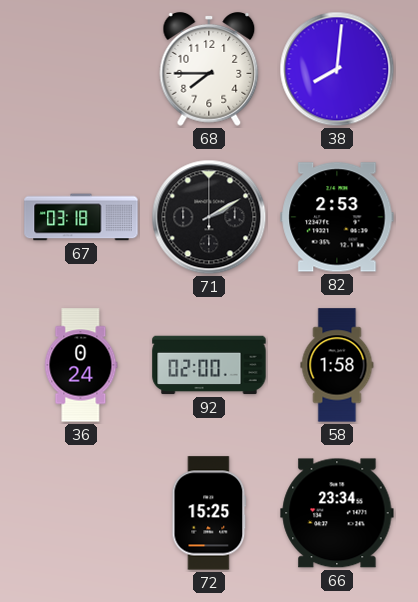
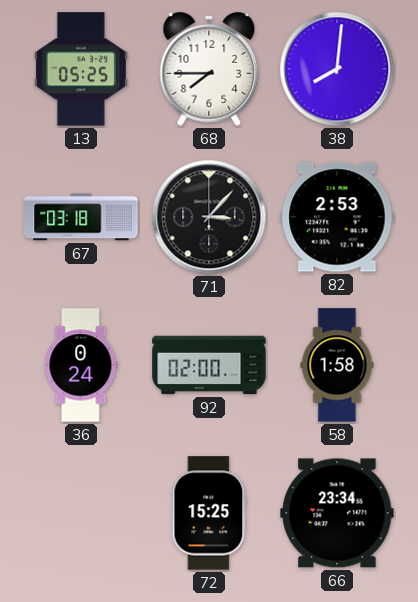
13: none -> 05:25
71: 2:10 -> 3:07
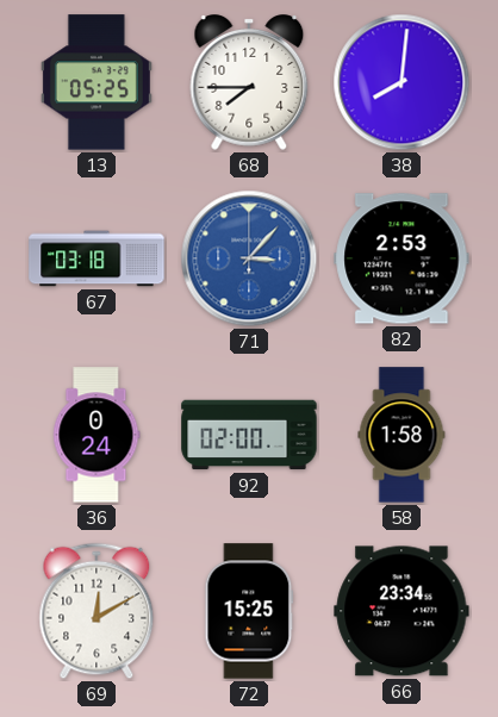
71 dial: black -> blue
69: none -> 12:10
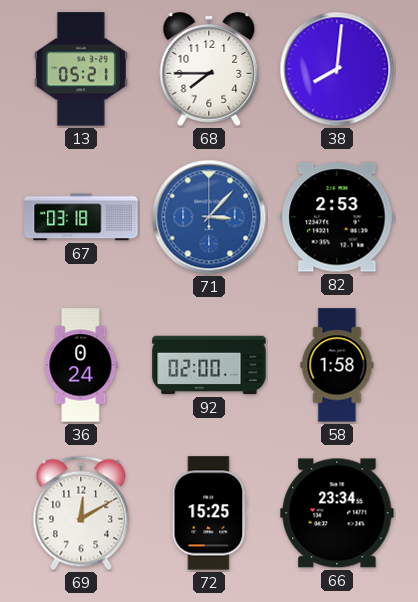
13: 05:25 -> 05:21
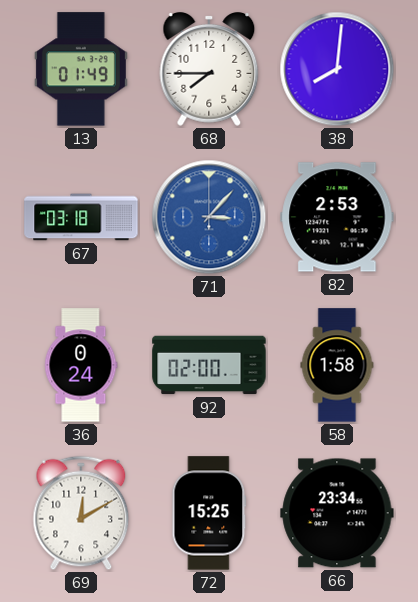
13: 05:21 -> 01:49
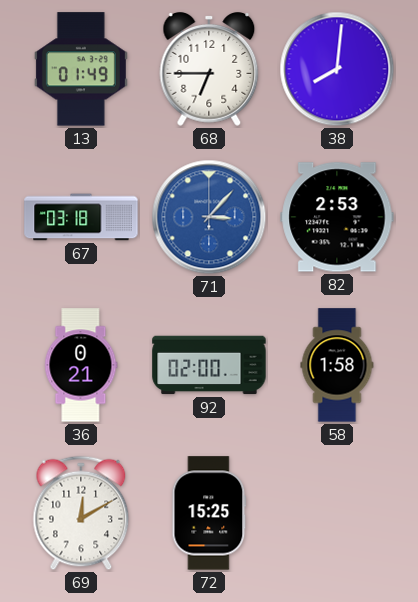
68: 7:45 -> 6:45
36: 0:24 -> 0:21
66: 23:34 -> none
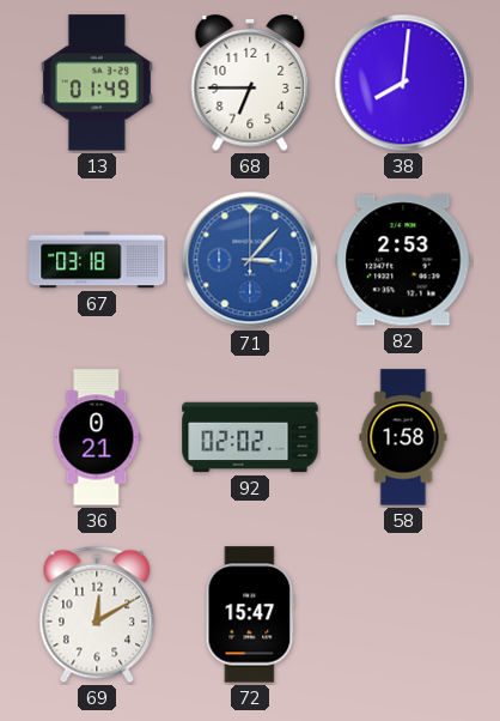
92: 02:00 -> 02:02
72: 15:25 -> 15:47
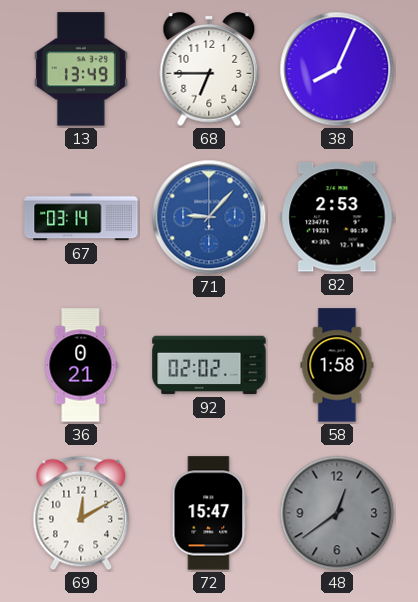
13: 01:49 -> 13:49
38: 8:01 -> 8:04
67: 03:18 -> 03:14
71: 3:07 -> 9:07
48: none -> 12:39
